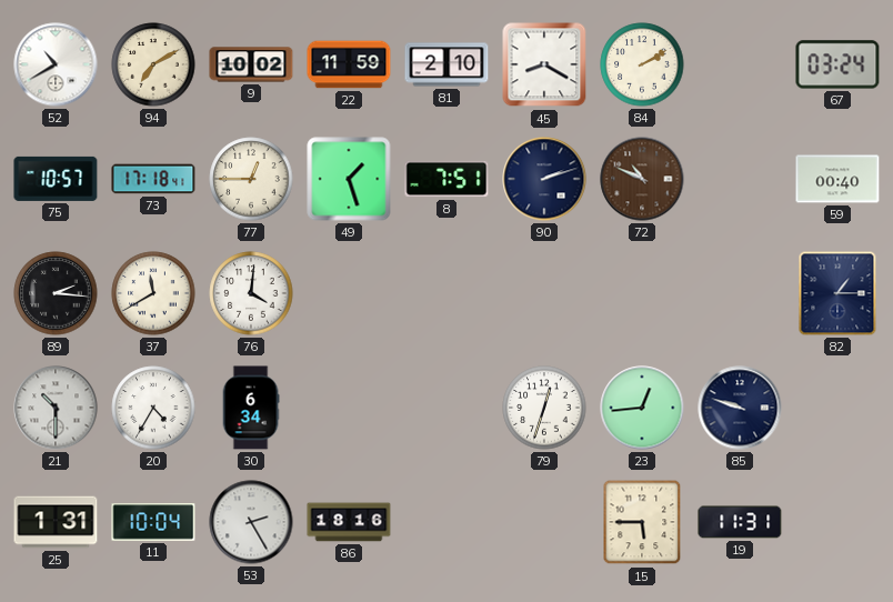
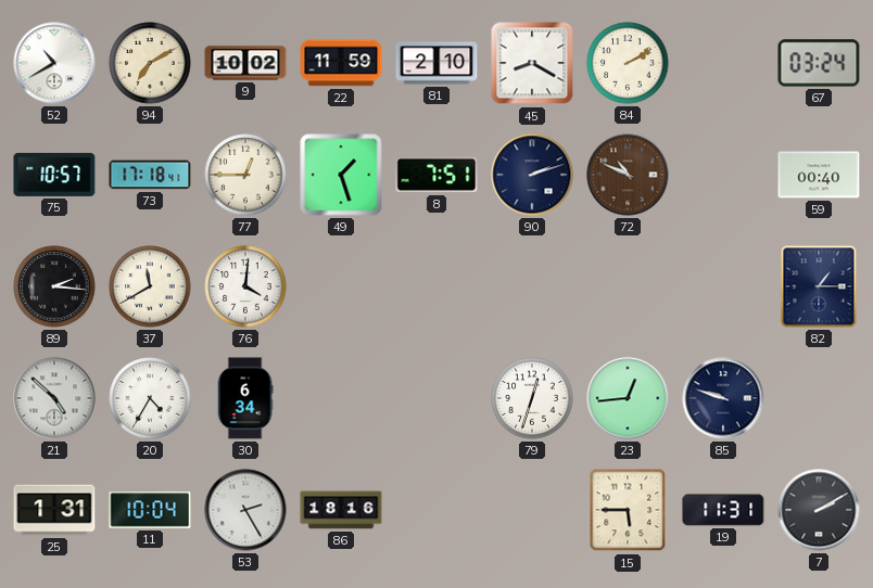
21: 10:30 -> 4:52
7: none -> 2:10
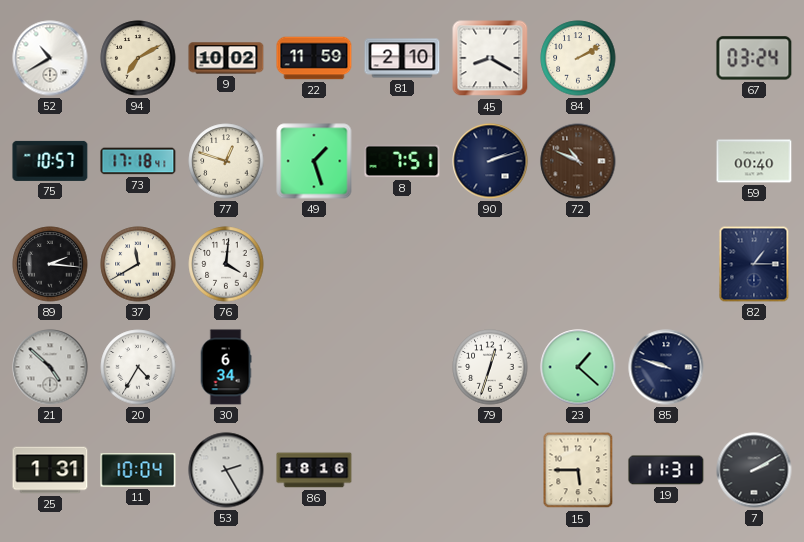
77: 12:45 -> 12:48
23: 12:44 -> 1:22
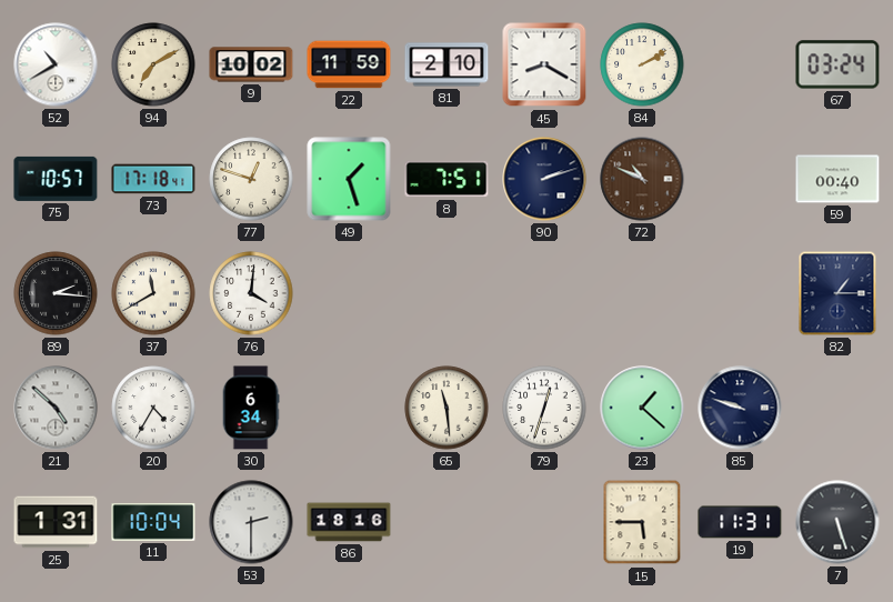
65: none -> 11:29
53: 2:25 -> 2:30
7: 2:10 -> 5:27
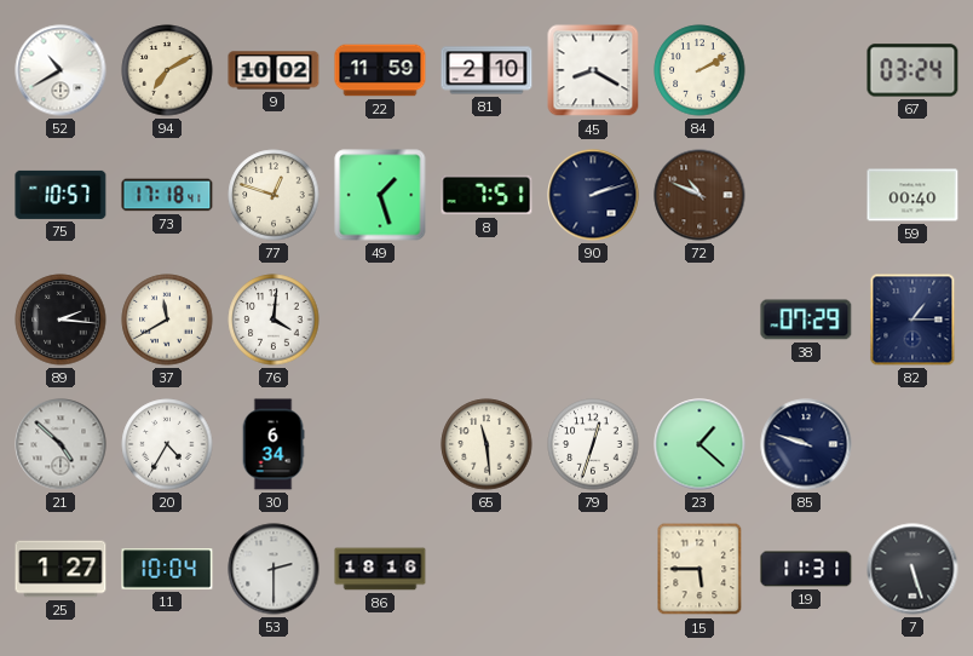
38: none -> 07:29
25: 1:31 -> 1:27
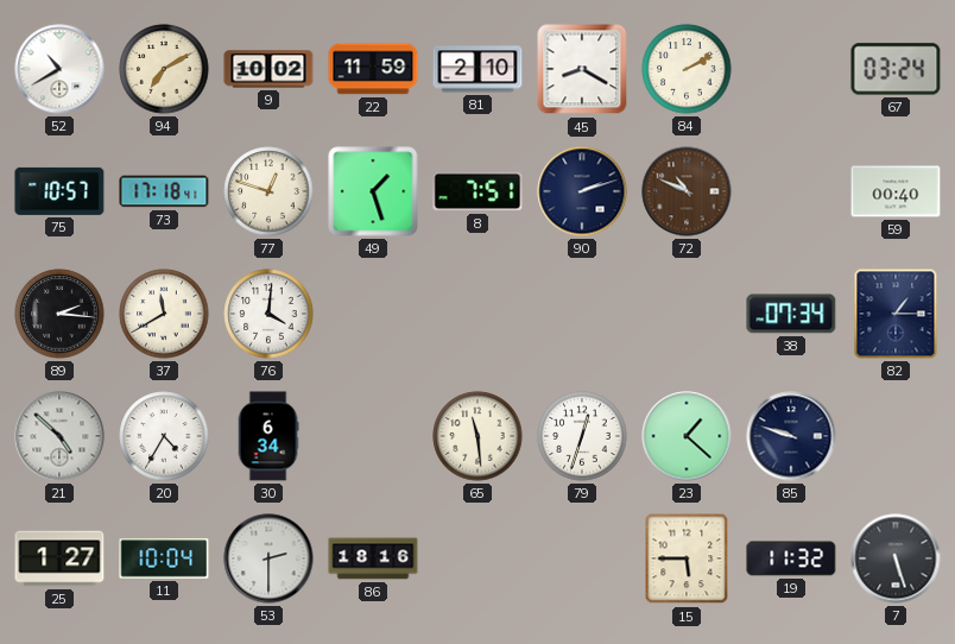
38: 07:29 -> 07:34
19: 11:31 -> 11:32
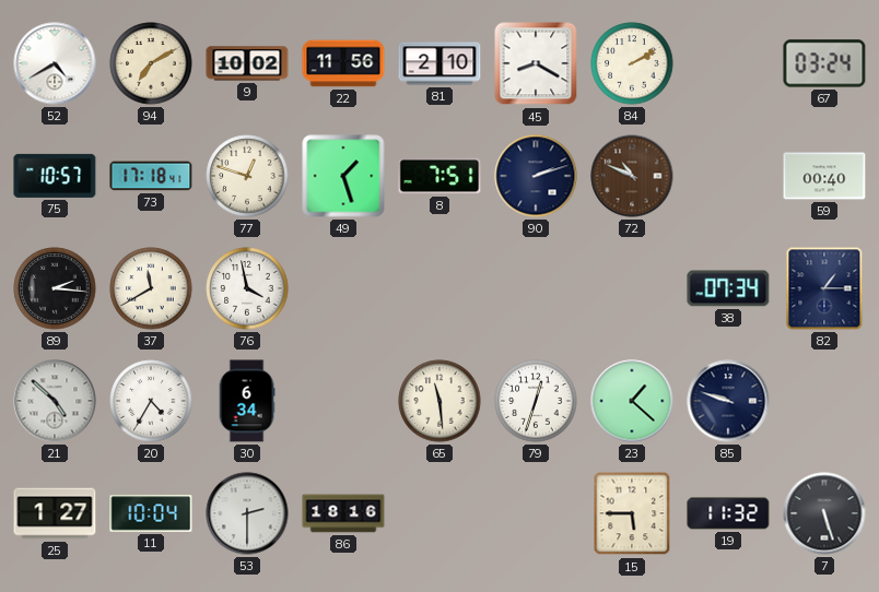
52: 10:40 -> 4:40
22: 11:59 -> 11:56
76: 4:01 -> 3:58
